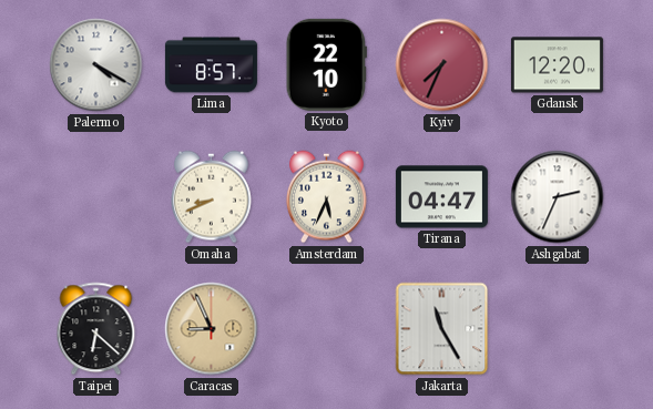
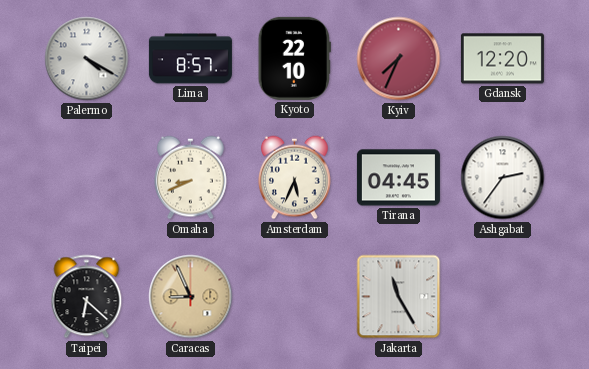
Tirana: 04:47 -> 04:45
Ashgabat: 2:34 -> 2:36
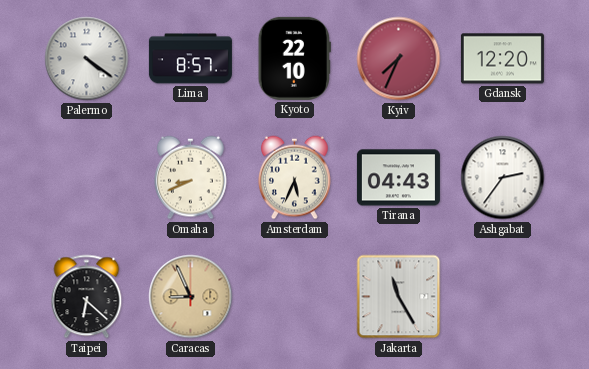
Palermo: 4:20 -> 4:21
Tirana: 04:45 -> 04:43
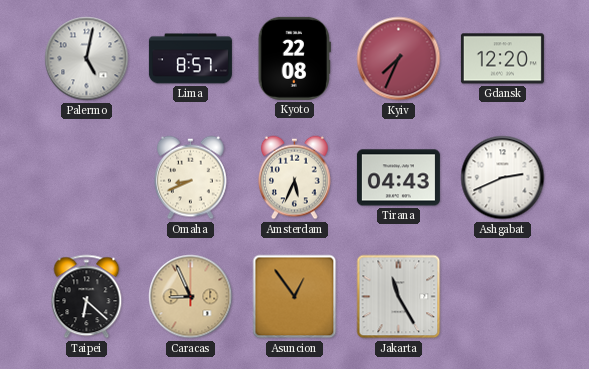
Palermo: 4:21 -> 5:02
Kyoto: 22:10 -> 22:08
Ashgabat: 2:36 -> 2:41
Asuncion: none -> 12:54
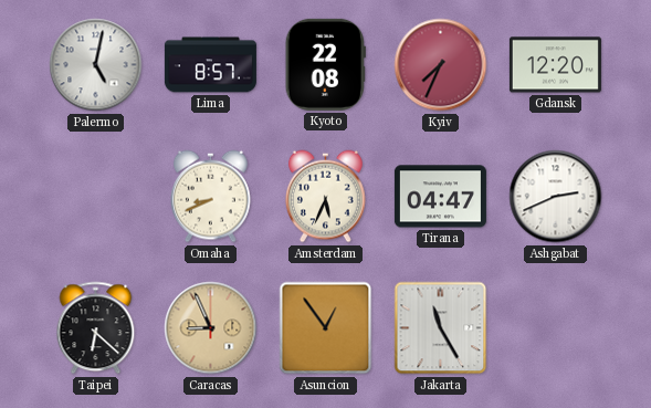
Tirana: 04:43 -> 04:47
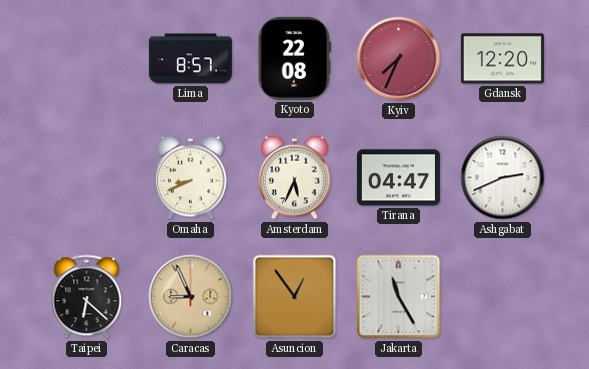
Palermo: 5:02 -> none
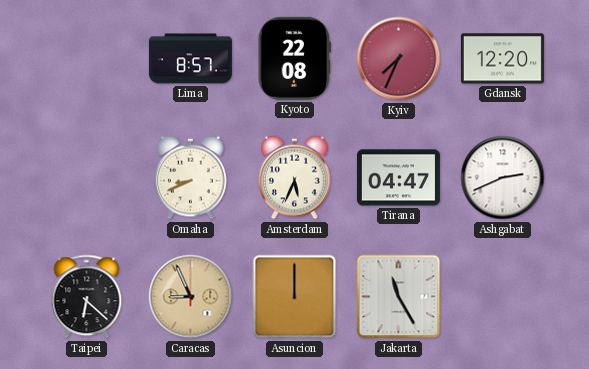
Asuncion: 12:54 -> 12:00
